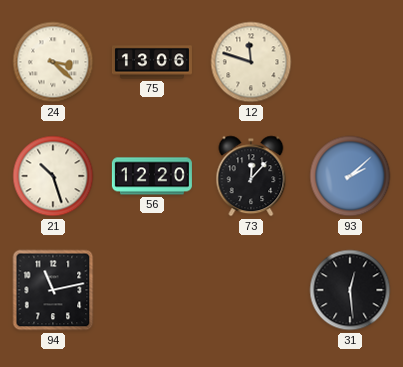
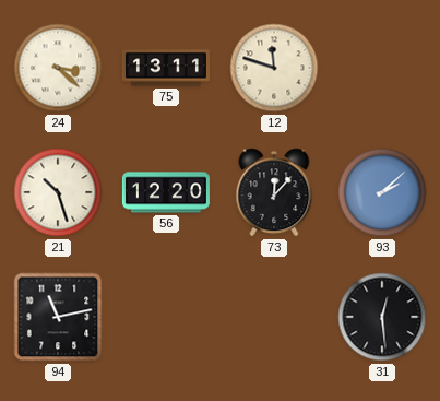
75: 13:06 -> 13:11
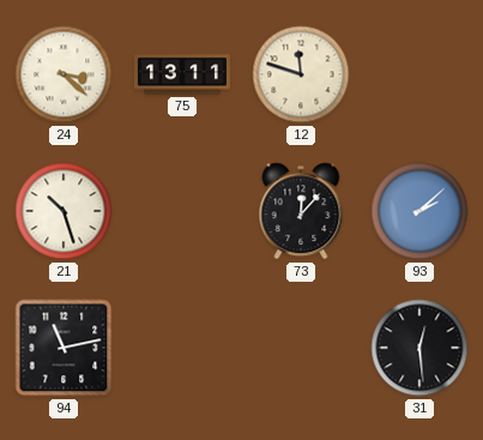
56: 12:20 -> none
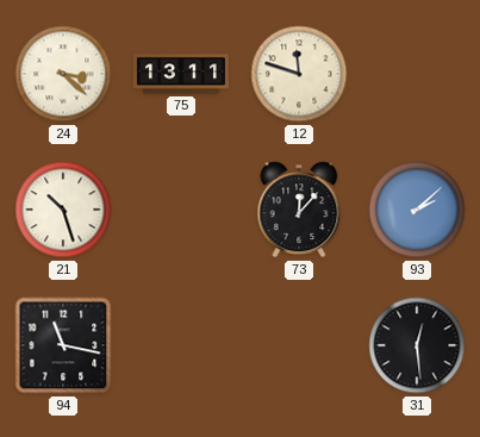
94: 11:13 -> 11:17
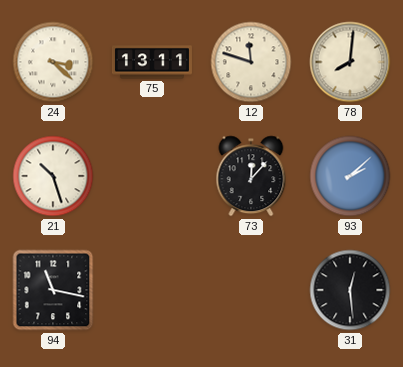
78: none -> 8:01
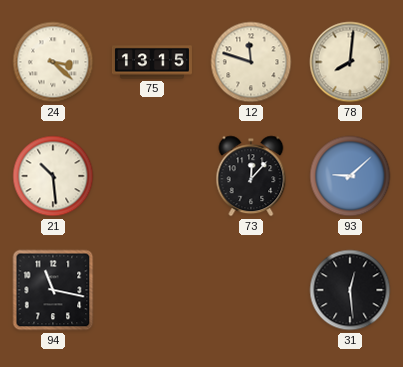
75: 13:11 -> 13:15
21: 10:27 -> 10:29
93: 2:08 -> 9:08
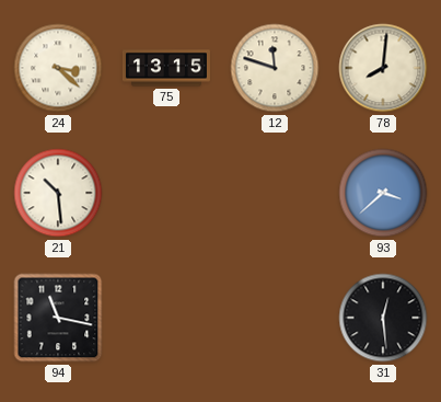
73: 12:07 -> none
93: 9:08 -> 3:38
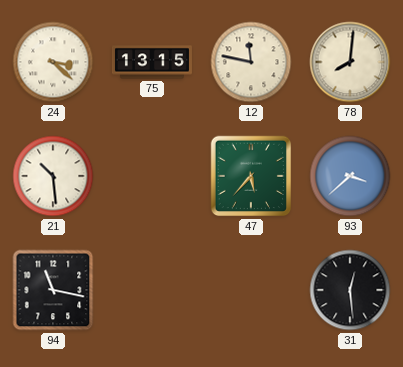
12: 11:48 -> 11:47
47: none -> 5:37
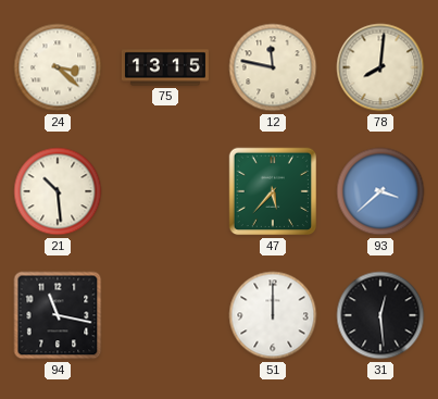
51: none -> 12:00
